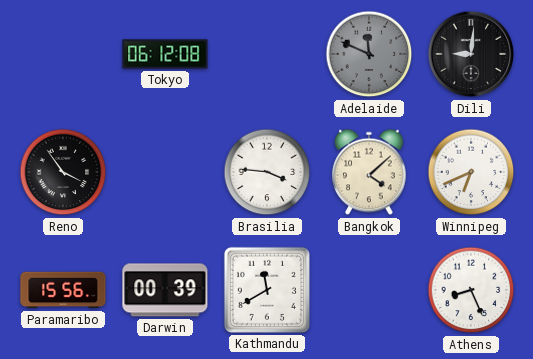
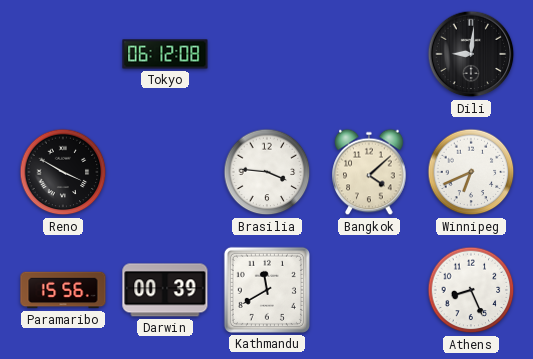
Adelaide: 11:49 -> none
Reno: 3:54 -> 3:50
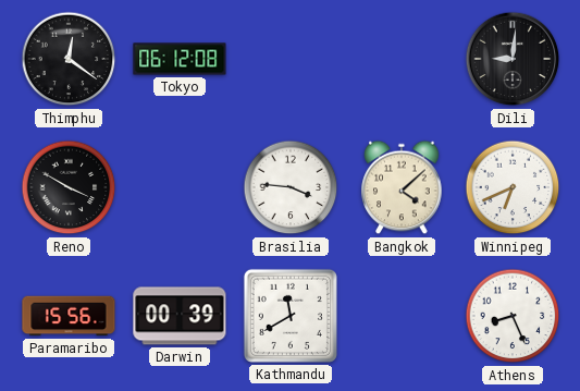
Thimphu: none -> 12:21
